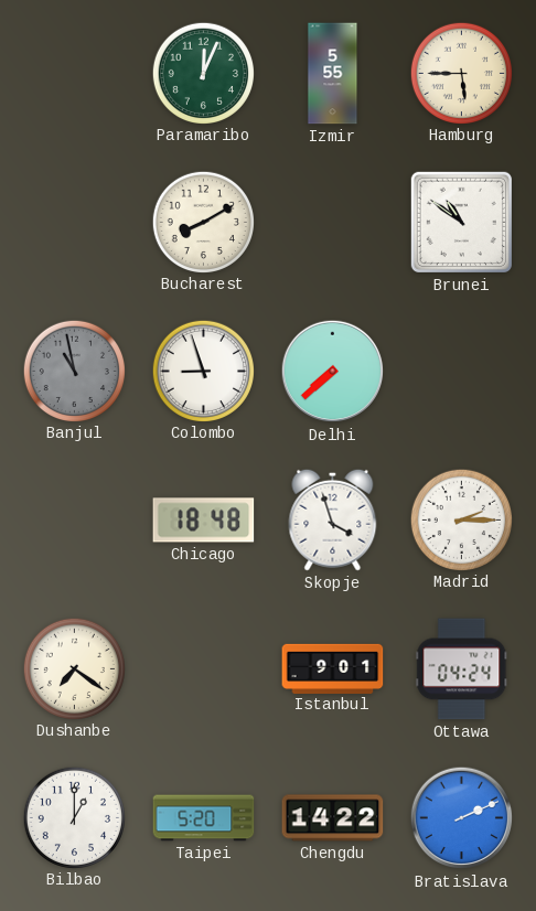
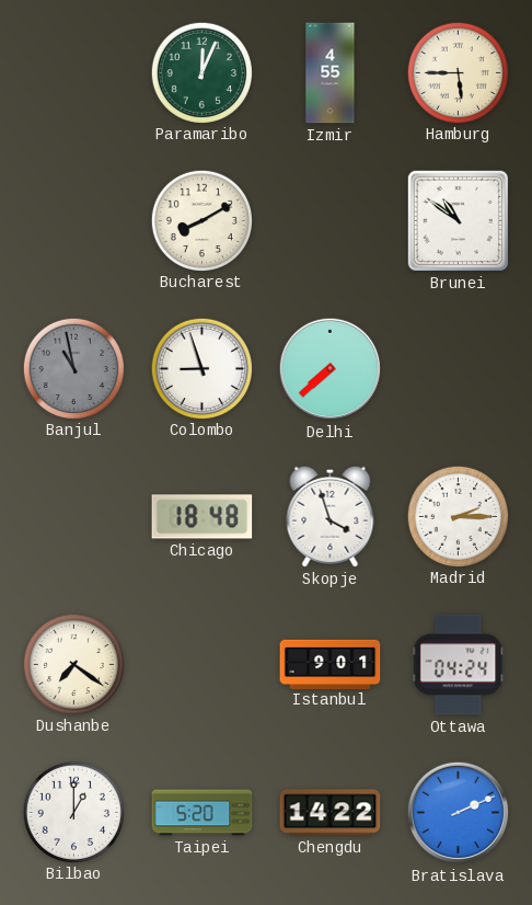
Izmir: 5:55 -> 4:55
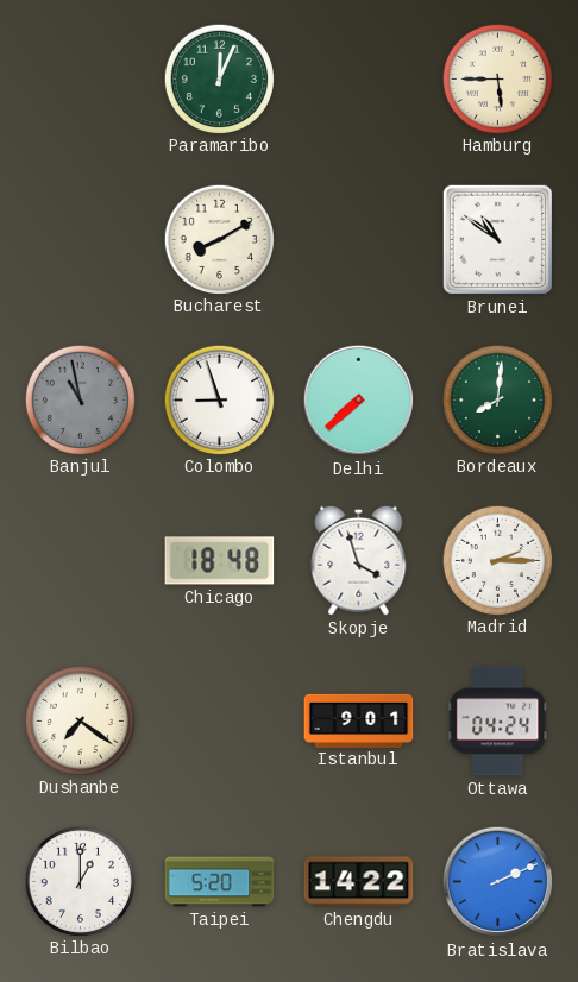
Izmir: 4:55 -> none
Bordeaux: none -> 8:01
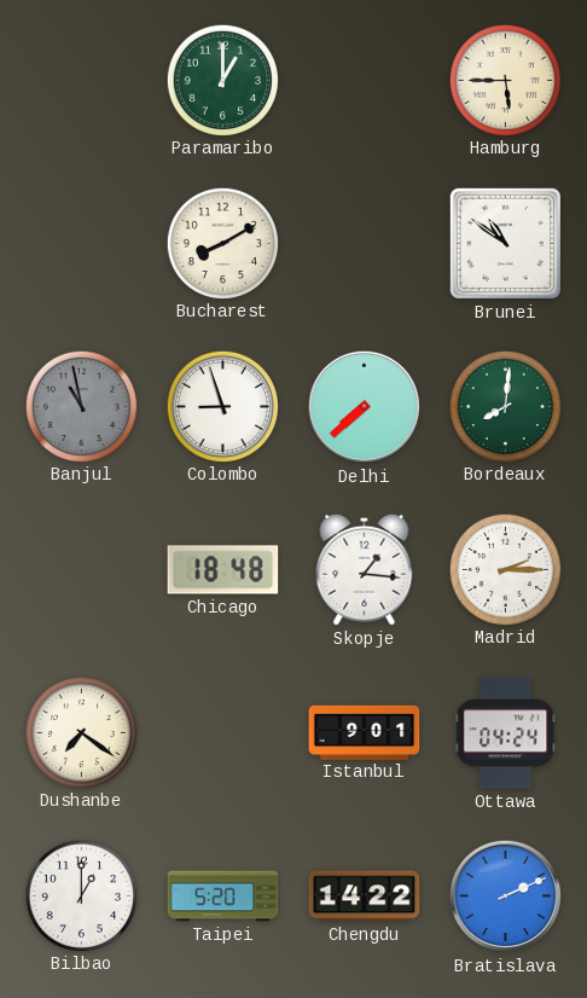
Paramaribo: 12:04 -> 1:00
Skopje: 3:57 -> 1:16
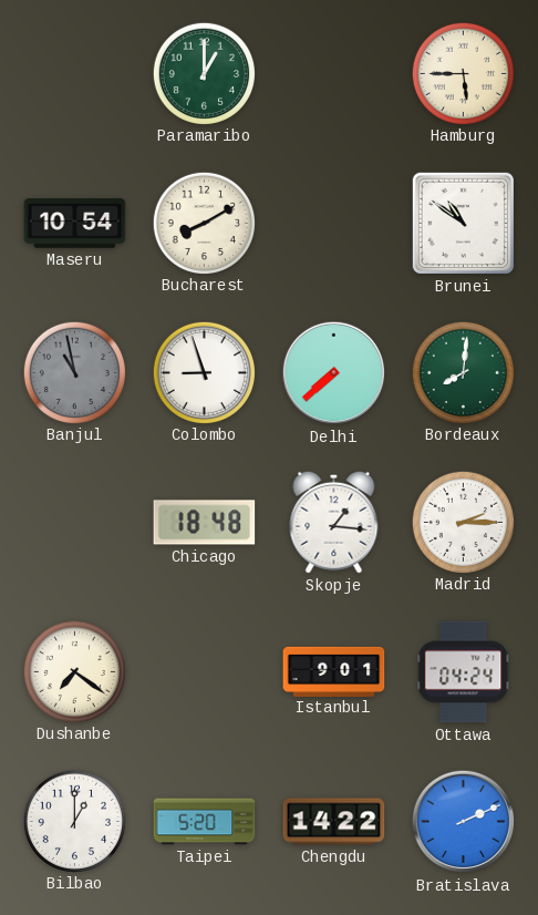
Maseru: none -> 10:54
